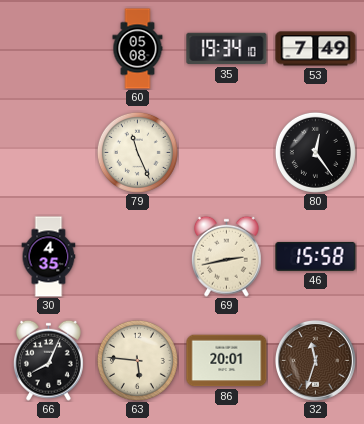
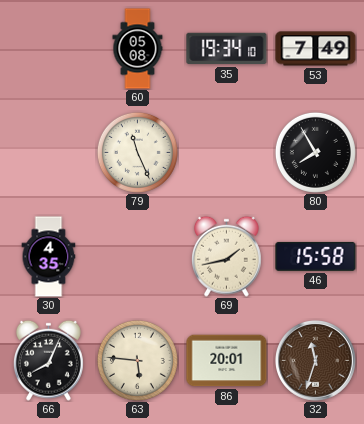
80: 12:24 -> 7:55
69: 2:43 -> 1:43
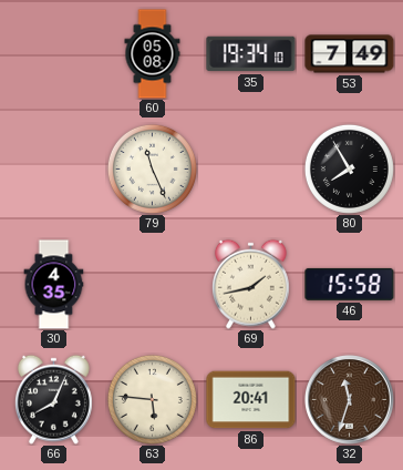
86: 20:01 -> 20:41
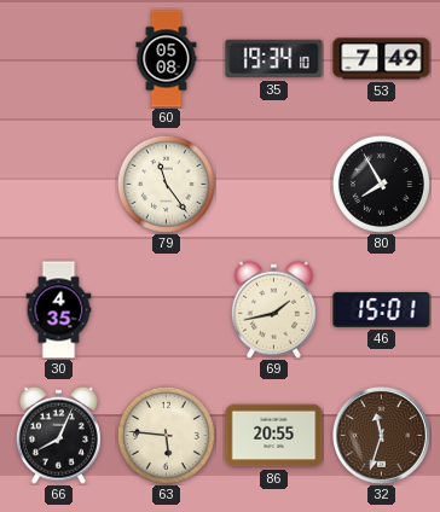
79: 11:26 -> 11:24
46: 15:58 -> 15:01
86: 20:41 -> 20:55
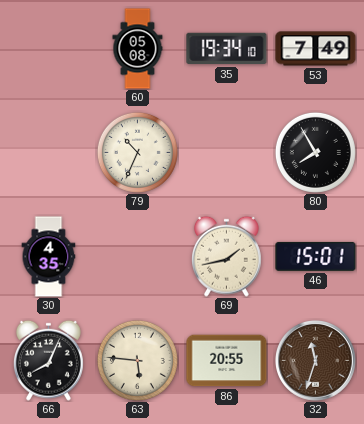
79: 11:24 -> 10:34
